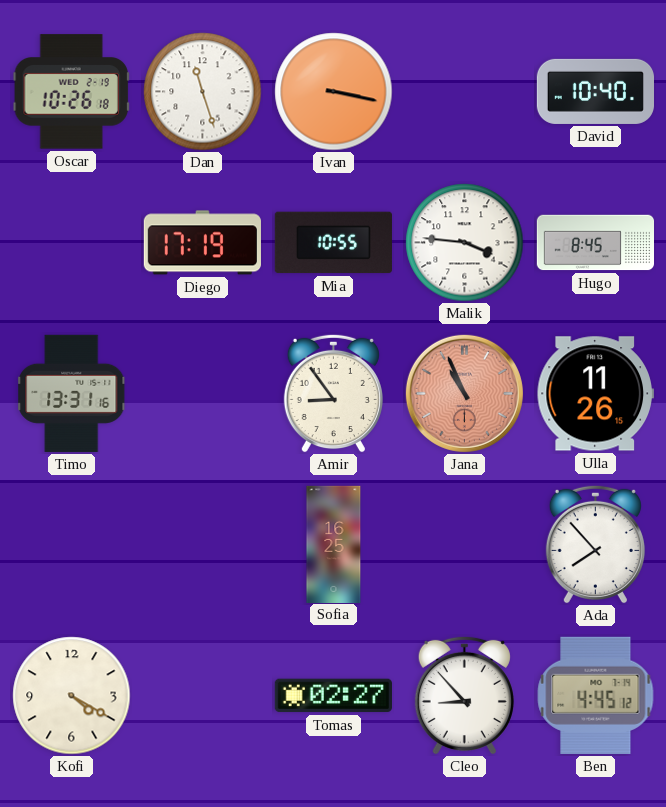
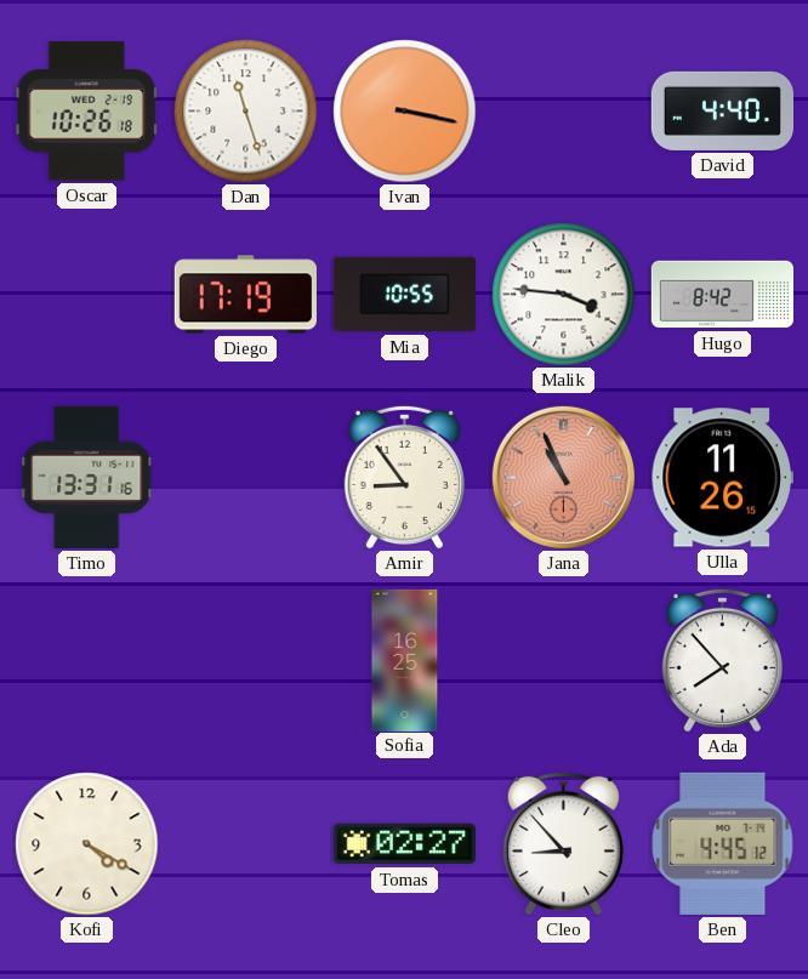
David: 10:40 -> 4:40
Hugo: 8:45 -> 8:42
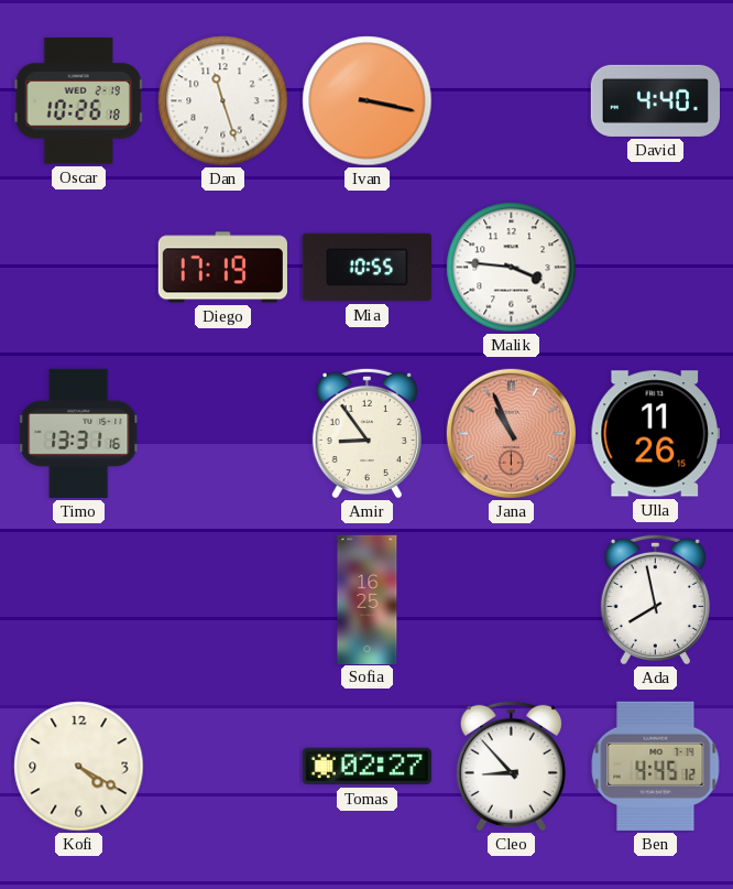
Hugo: 8:42 -> none
Ada: 7:53 -> 7:58
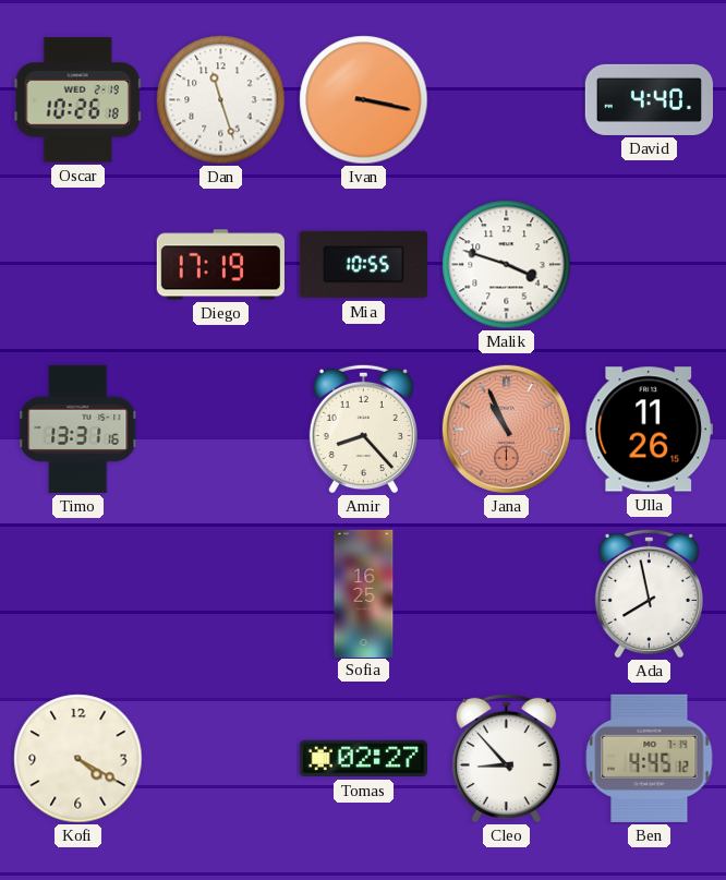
Malik: 3:46 -> 3:48
Amir: 8:54 -> 8:23
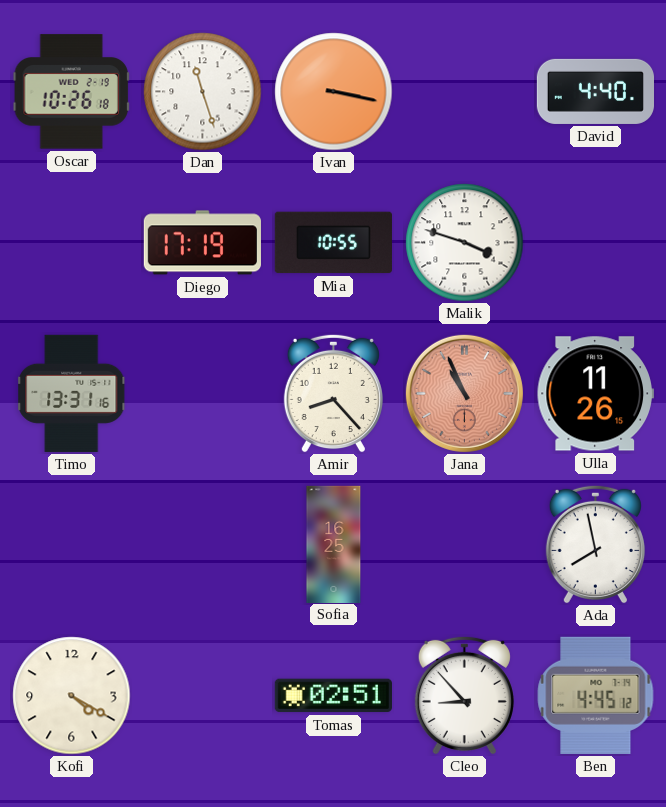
Tomas: 02:27 -> 02:51
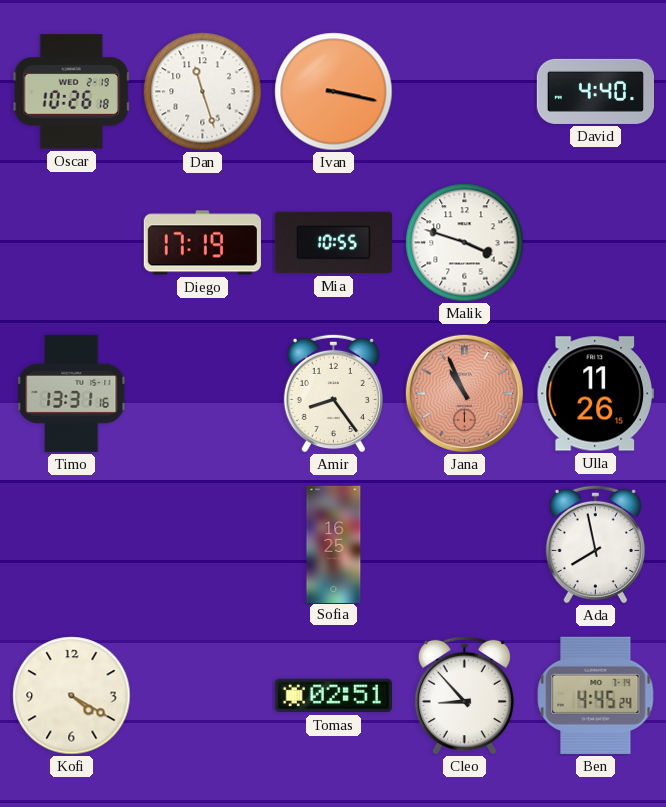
Amir: 8:23 -> 8:24
Ben: 4:45:12 -> 4:45:24
